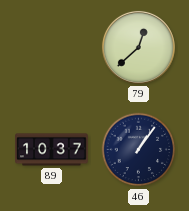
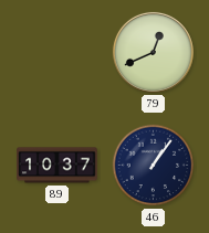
79: 12:38 -> 12:41
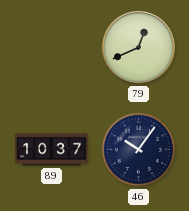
46: 1:06 -> 10:06
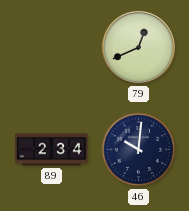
89: 10:37 -> 2:34
46: 10:06 -> 10:01
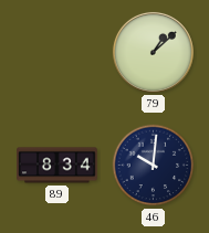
79: 12:41 -> 1:08
89: 2:34 -> 8:34
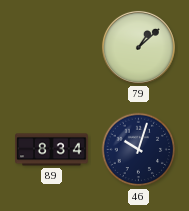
46: 10:01 -> 10:03
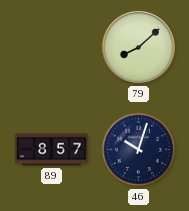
79: 1:08 -> 8:08
89: 8:34 -> 8:57
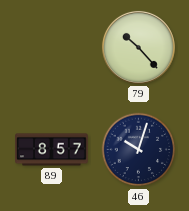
79: 8:08 -> 10:23
